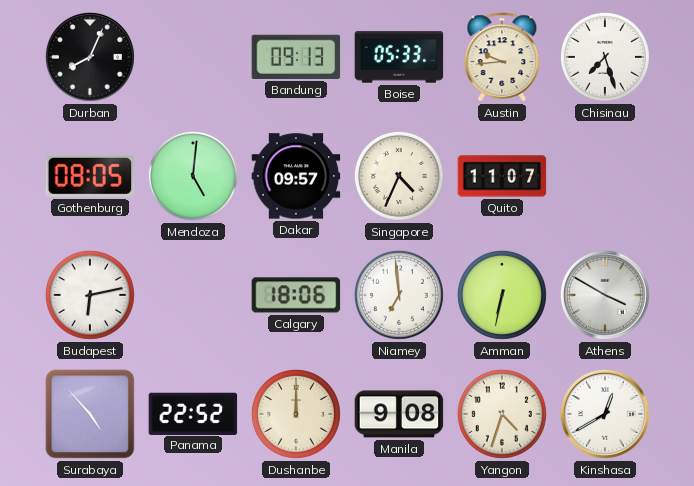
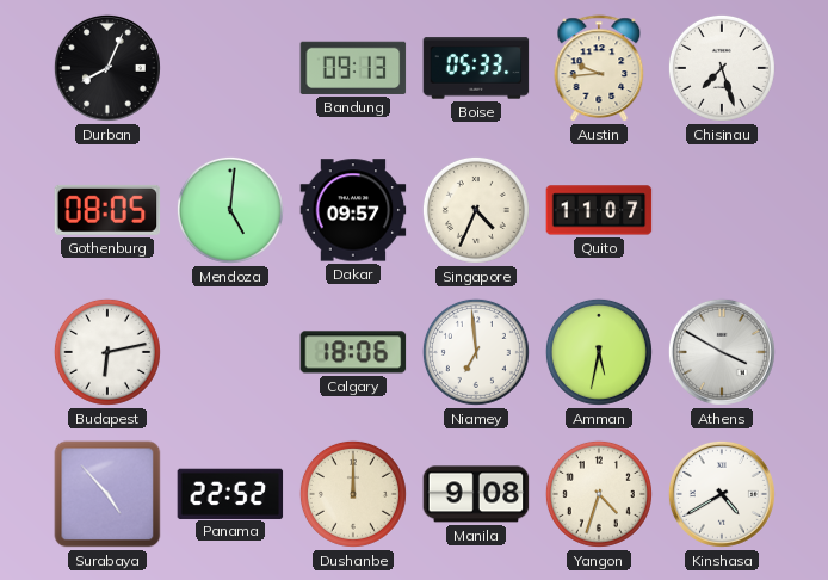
Amman: 6:32 -> 5:32
Kinshasa: 12:40 -> 4:40
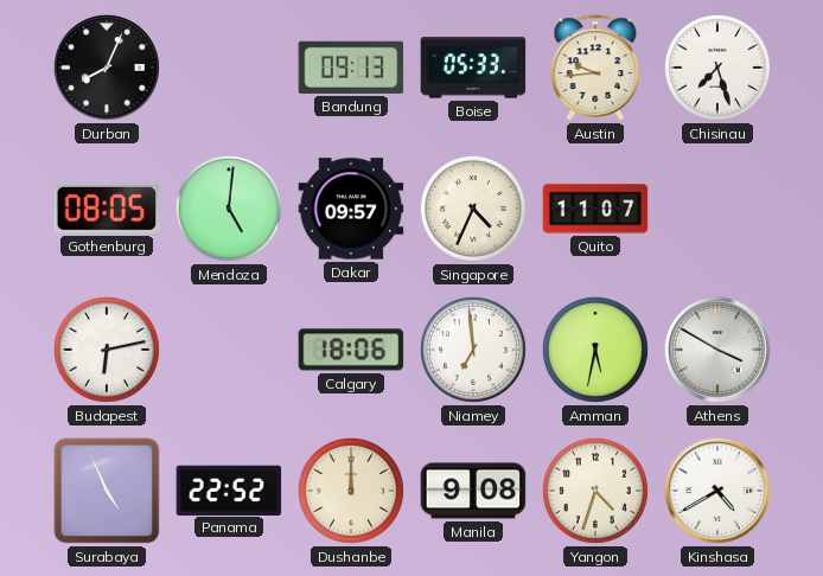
Surabaya: 4:53 -> 4:56
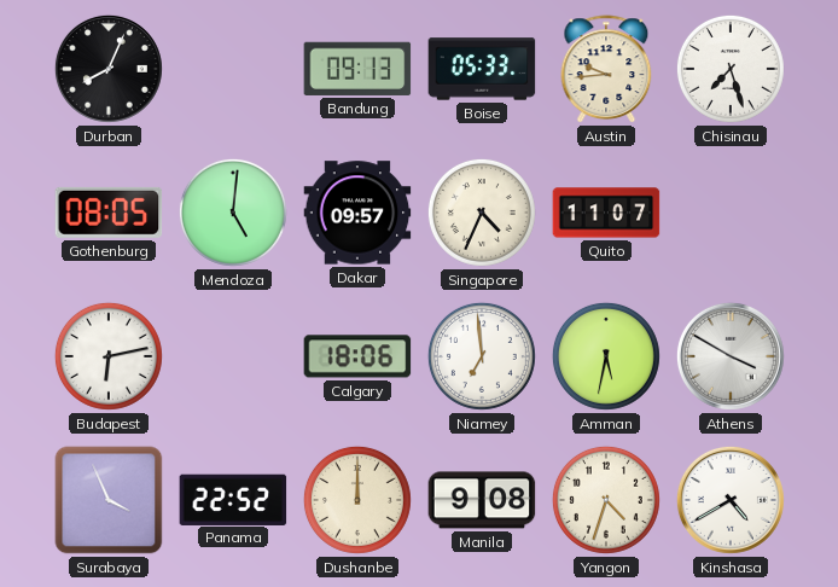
Surabaya: 4:56 -> 3:56
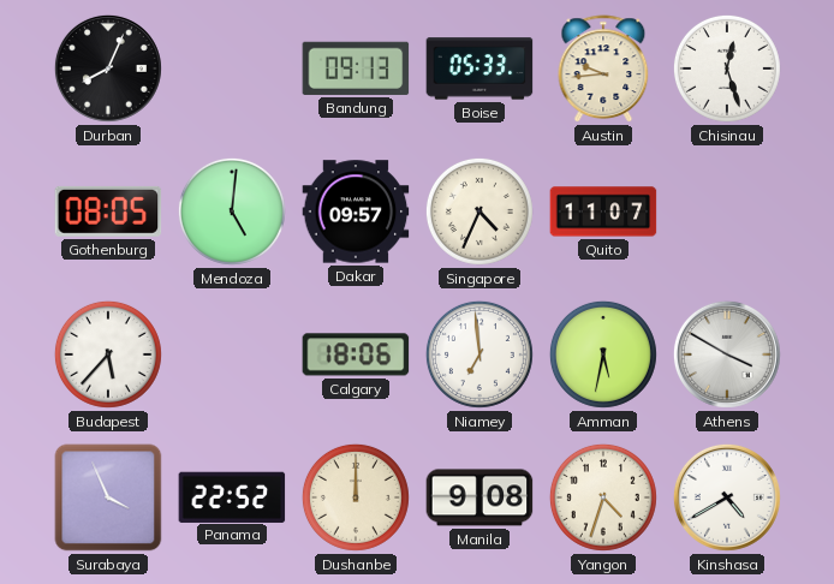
Chisinau: 7:27 -> 12:27
Budapest: 6:13 -> 5:37
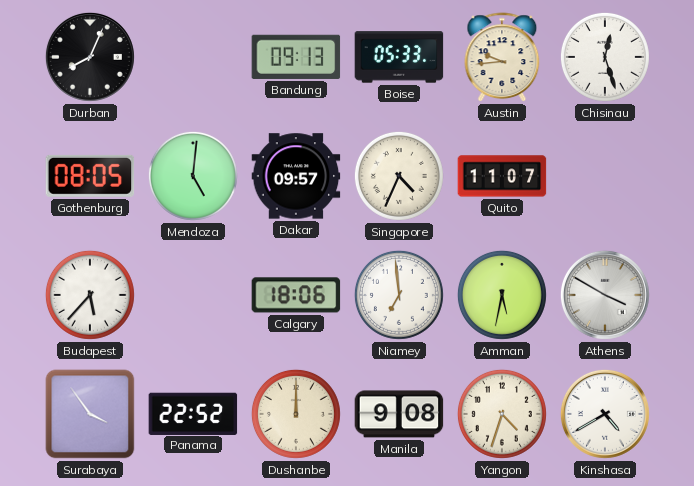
Surabaya: 3:56 -> 3:54
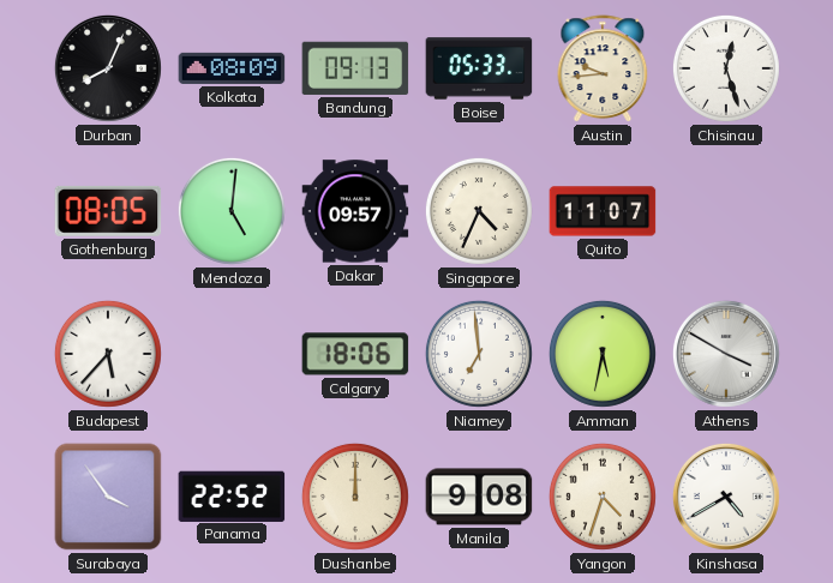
Kolkata: none -> 08:09
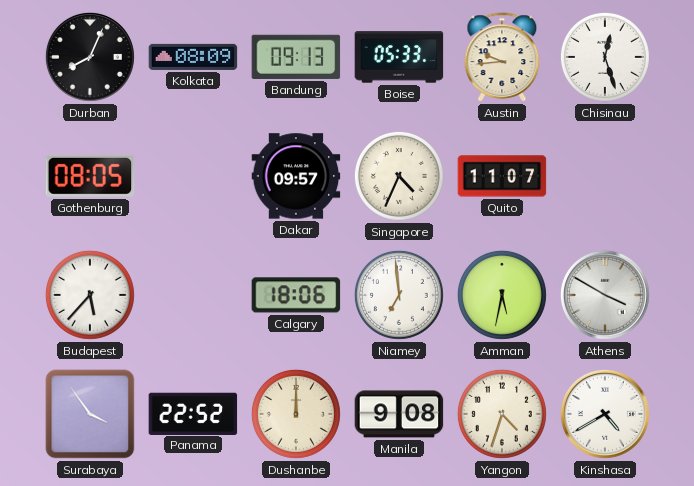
Mendoza: 5:01 -> none
